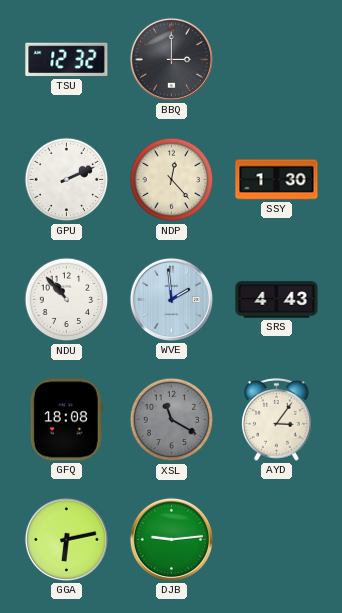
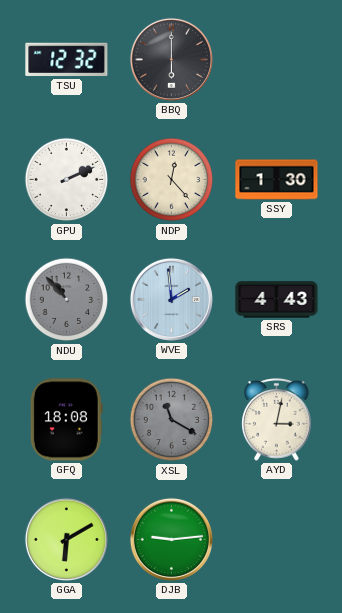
BBQ: 3:00 -> 6:00
NDU dial: white -> grey
AYD: 3:06 -> 3:02
GGA: 6:13 -> 6:10
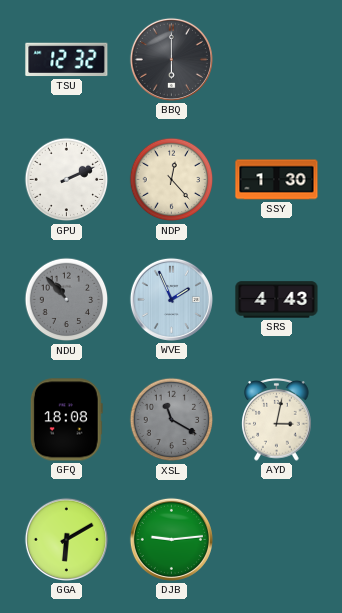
WVE: 1:59 -> 1:56
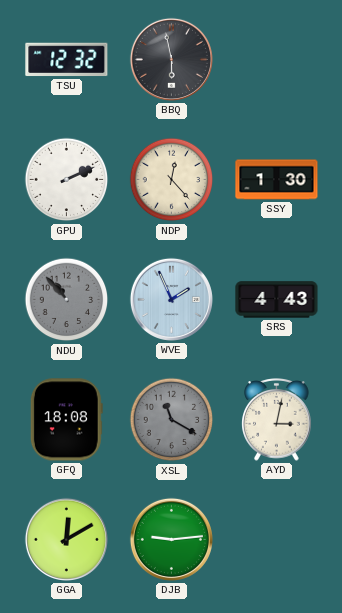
BBQ: 6:00 -> 5:58
GGA: 6:10 -> 12:10
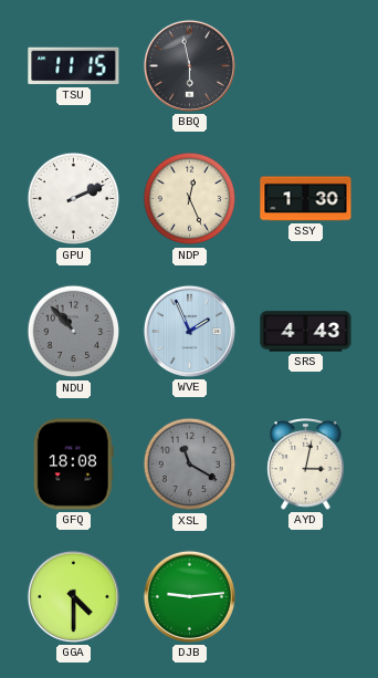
TSU: 12:32 -> 11:15
NDP: 12:23 -> 12:26
GGA: 12:10 -> 4:30
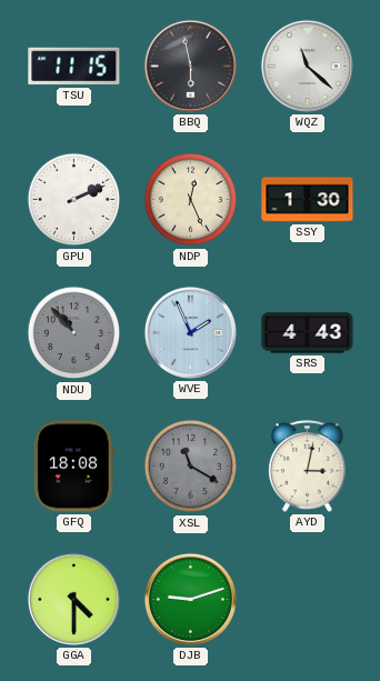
WQZ: none -> 11:22
DJB: 9:14 -> 9:12
